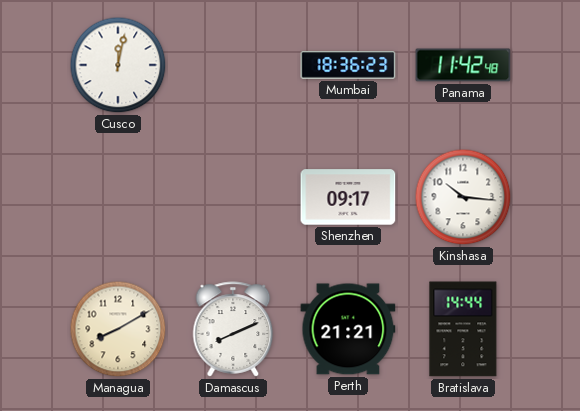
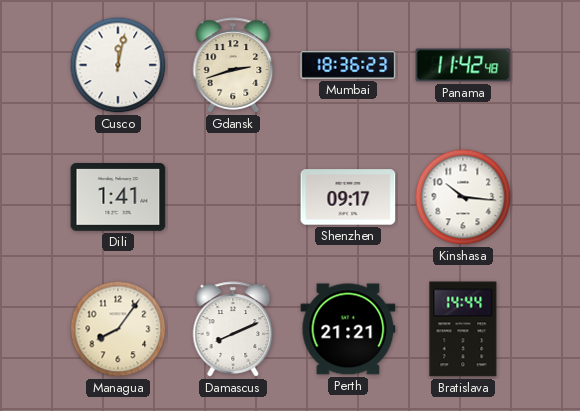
Gdansk: none -> 2:42
Dili: none -> 1:41
Managua: 8:10 -> 8:06
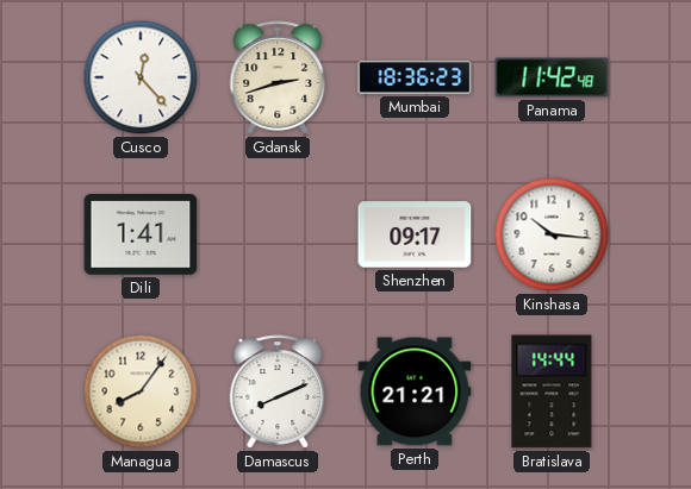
Cusco: 12:02 -> 12:23
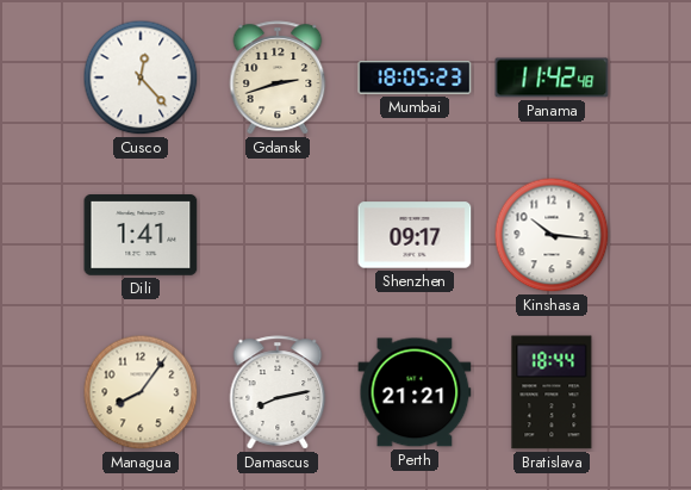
Mumbai: 18:36 -> 18:05
Damascus: 8:11 -> 8:13
Bratislava: 14:44 -> 18:44
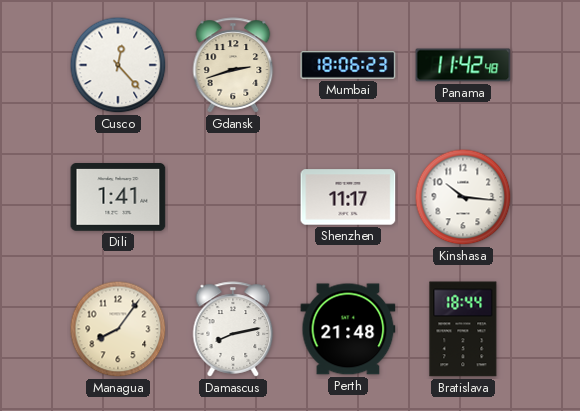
Mumbai: 18:05 -> 18:06
Shenzhen: 09:17 -> 11:17
Perth: 21:21 -> 21:48
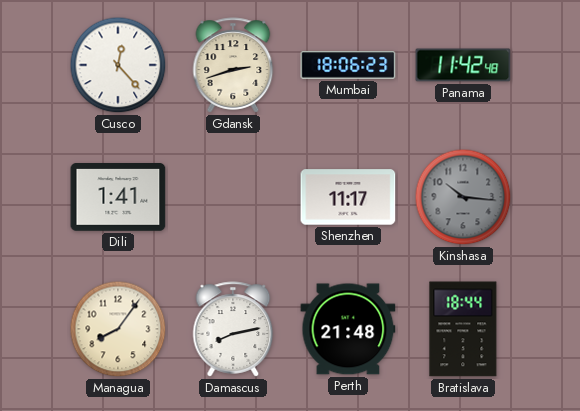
Kinshasa dial: white -> grey
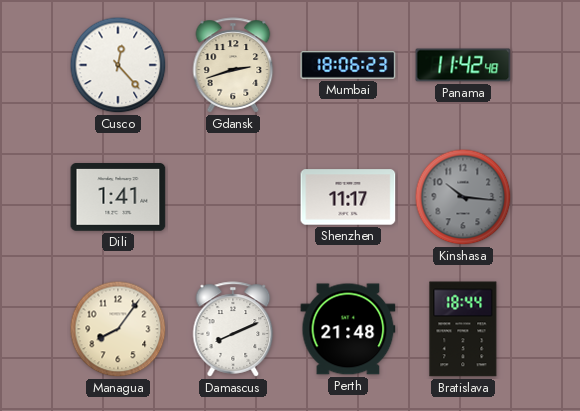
Damascus: 8:13 -> 8:11
